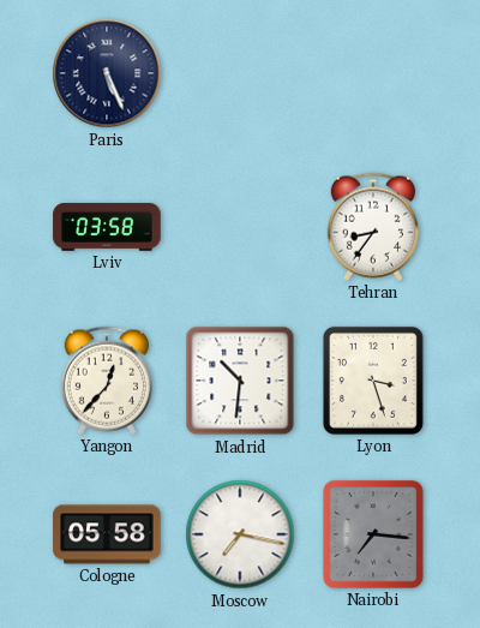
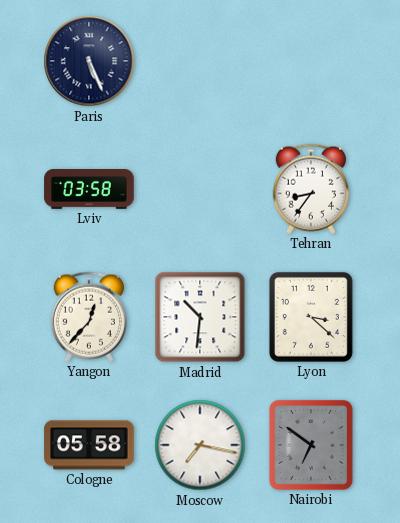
Lyon: 3:27 -> 3:22
Nairobi: 7:16 -> 6:51
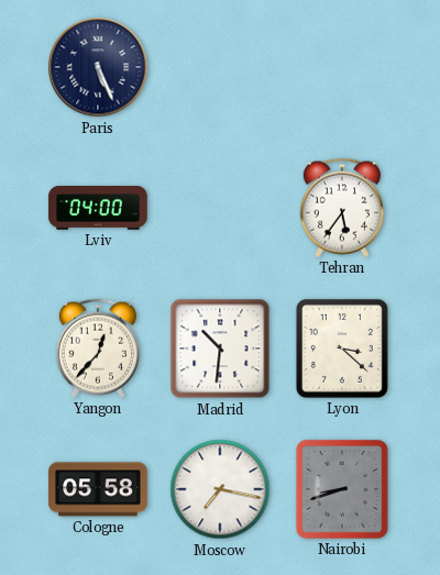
Lviv: 03:58 -> 04:00
Tehran: 8:36 -> 5:36
Nairobi: 6:51 -> 8:42
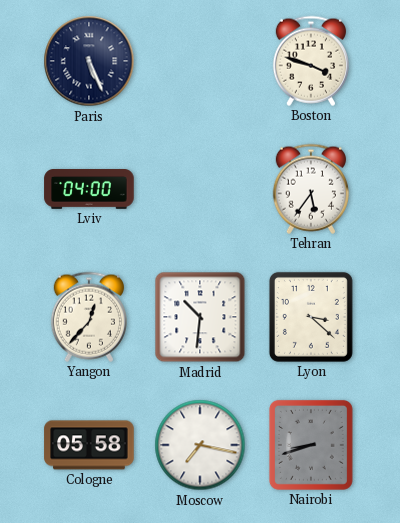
Boston: none -> 3:48
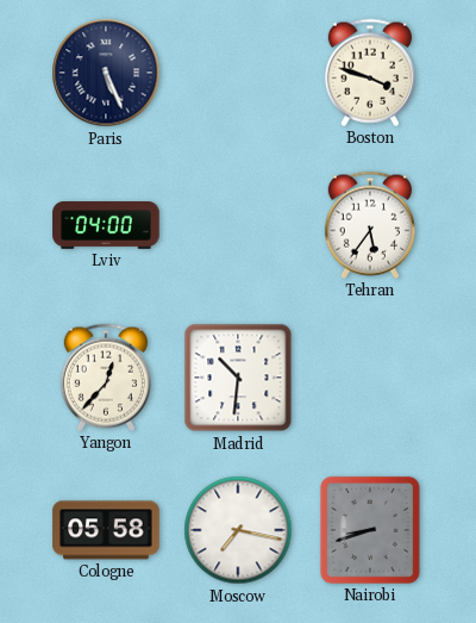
Lyon: 3:22 -> none
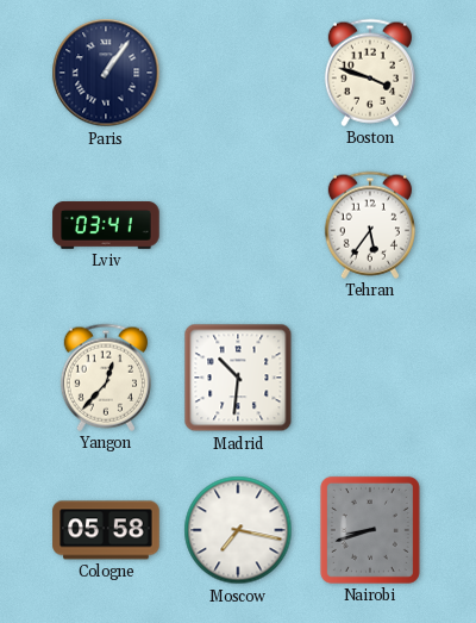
Paris: 5:26 -> 1:06
Lviv: 04:00 -> 03:41
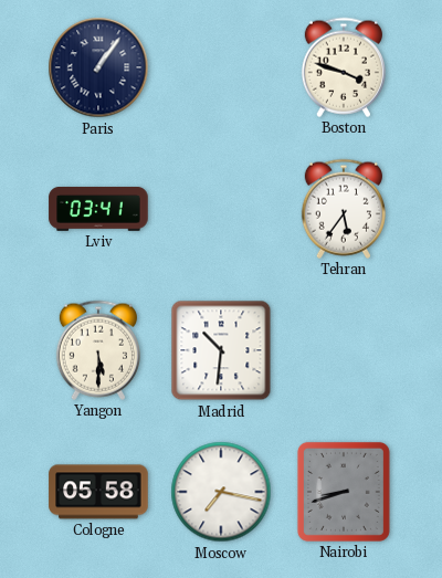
Yangon: 12:37 -> 5:30
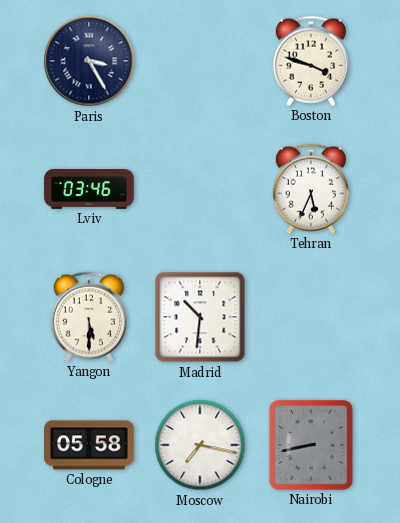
Paris: 1:06 -> 3:25
Lviv: 03:41 -> 03:46
Tehran: 5:36 -> 5:34
Nairobi: 8:42 -> 8:43
